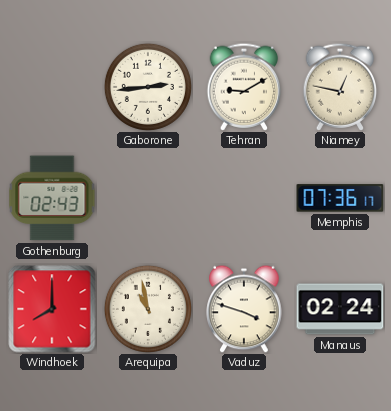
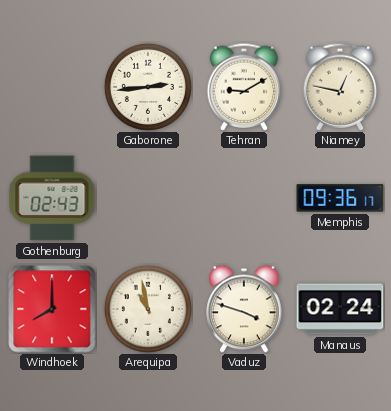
Memphis: 07:36 -> 09:36
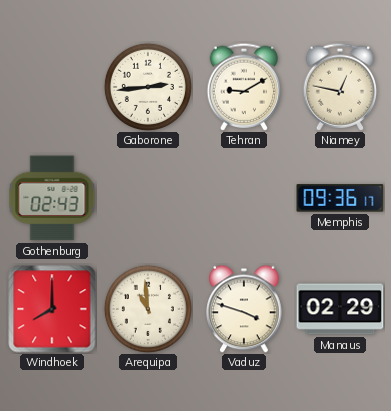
Arequipa: 10:58 -> 10:59
Manaus: 02:24 -> 02:29
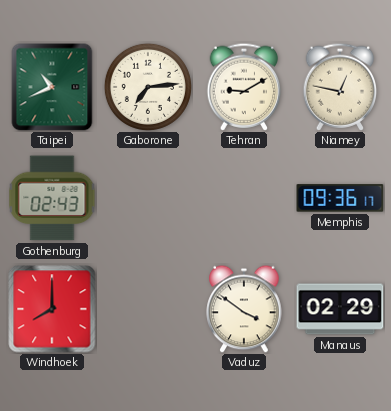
Taipei: none -> 10:41
Gaborone: 2:44 -> 7:14
Arequipa: 10:59 -> none
Vaduz: 3:48 -> 3:51
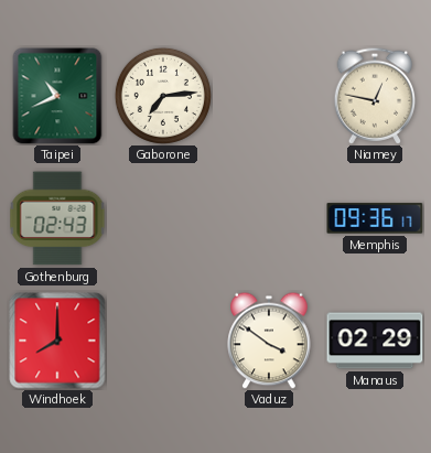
Tehran: 9:10 -> none
